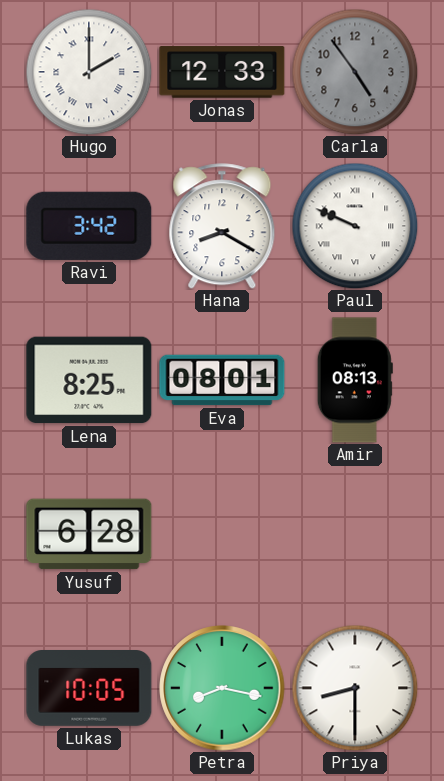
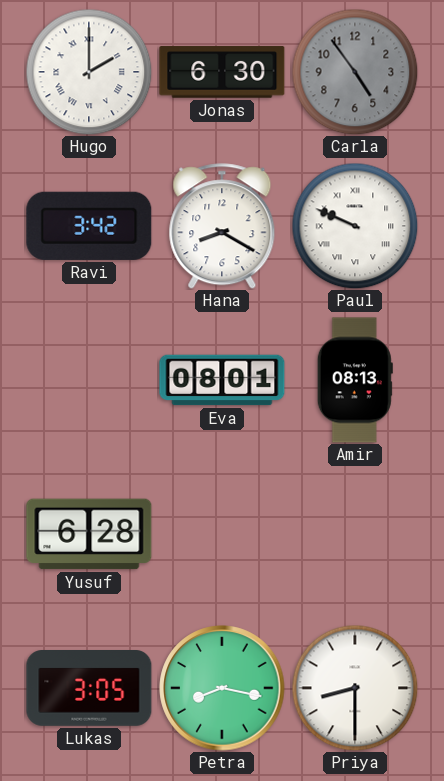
Jonas: 12:33 -> 6:30
Lena: 8:25 -> none
Lukas: 10:05 -> 3:05
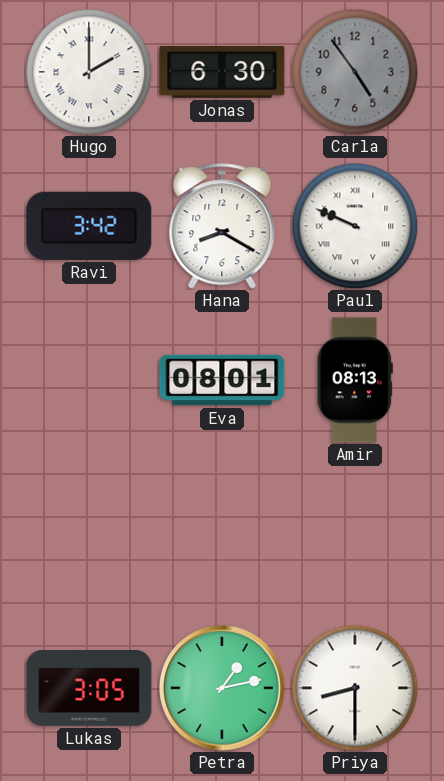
Yusuf: 6:28 -> none
Petra: 8:17 -> 1:13
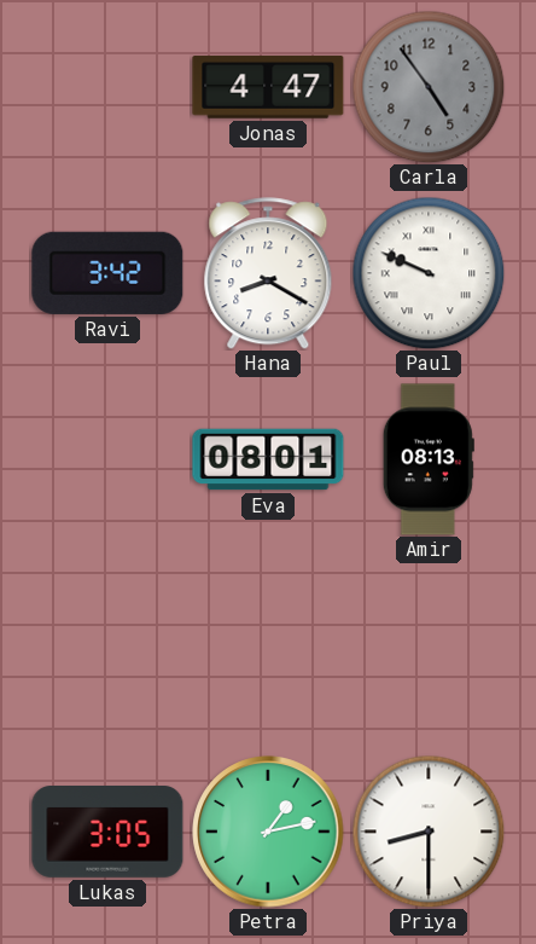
Hugo: 2:00 -> none
Jonas: 6:30 -> 4:47
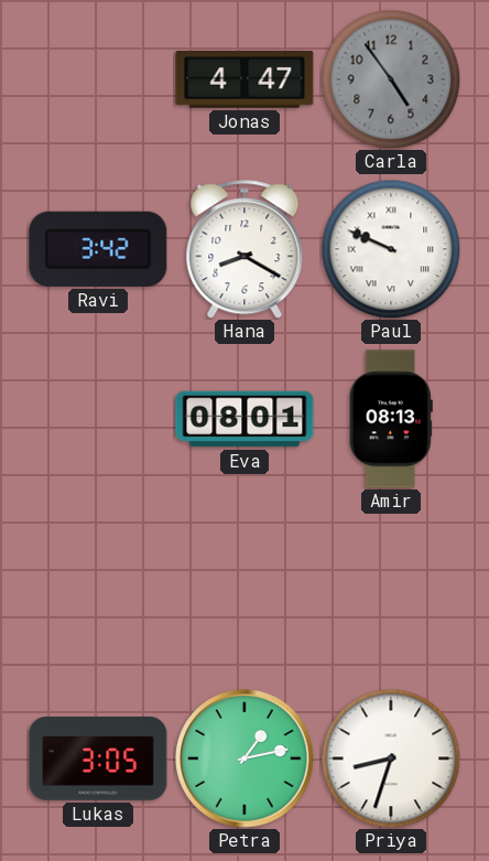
Priya: 8:30 -> 8:33
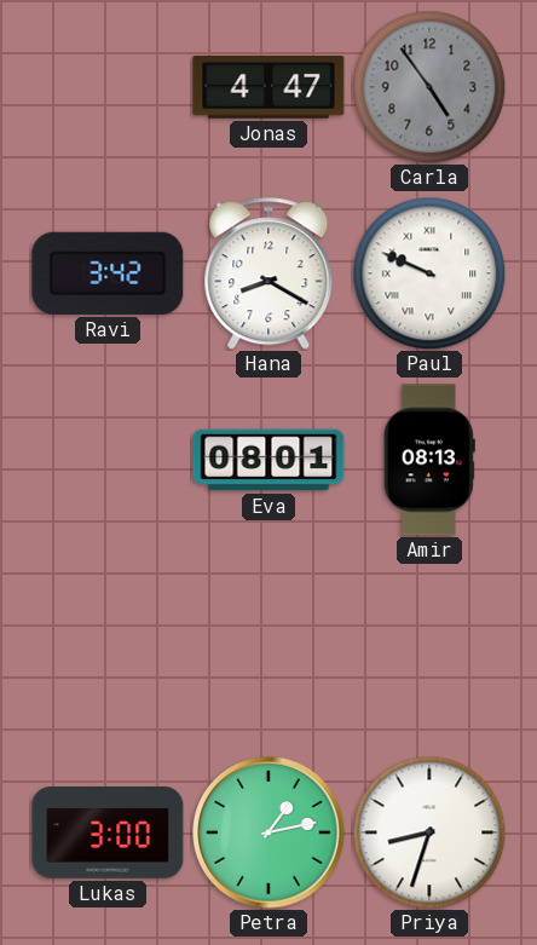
Lukas: 3:05 -> 3:00
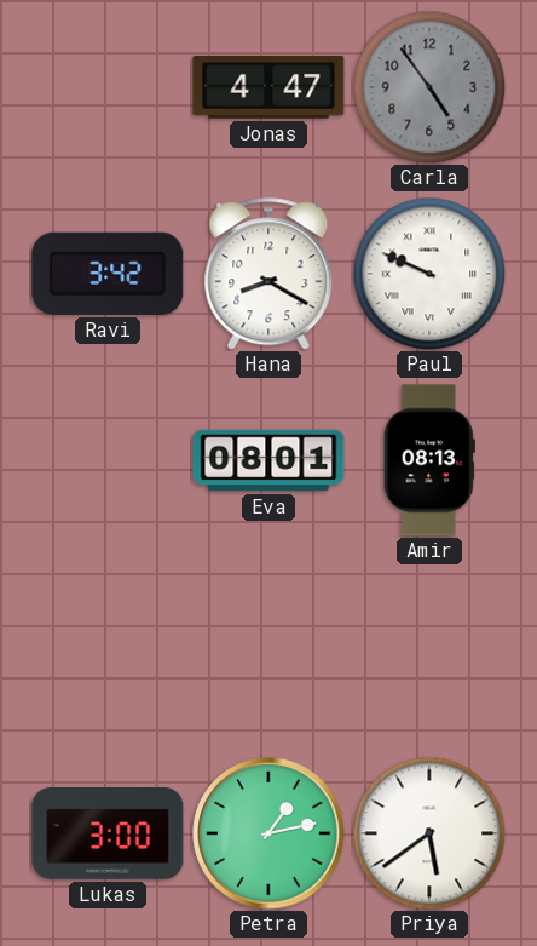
Priya: 8:33 -> 5:39
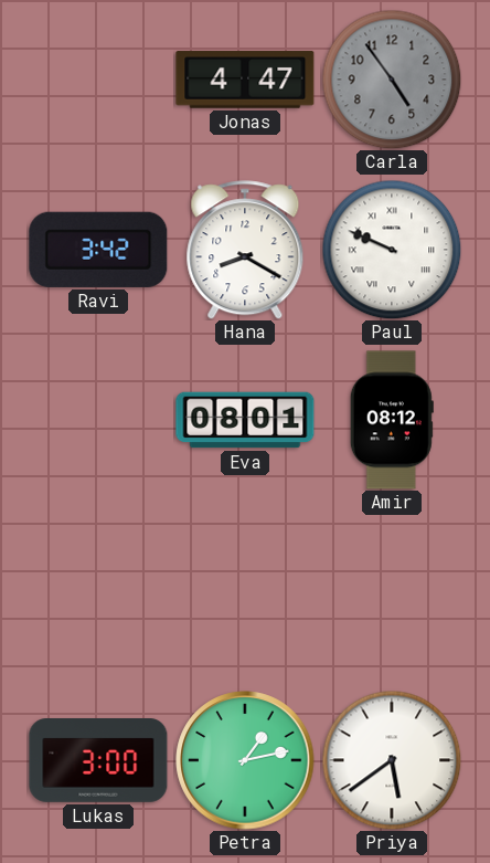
Amir: 08:13 -> 08:12
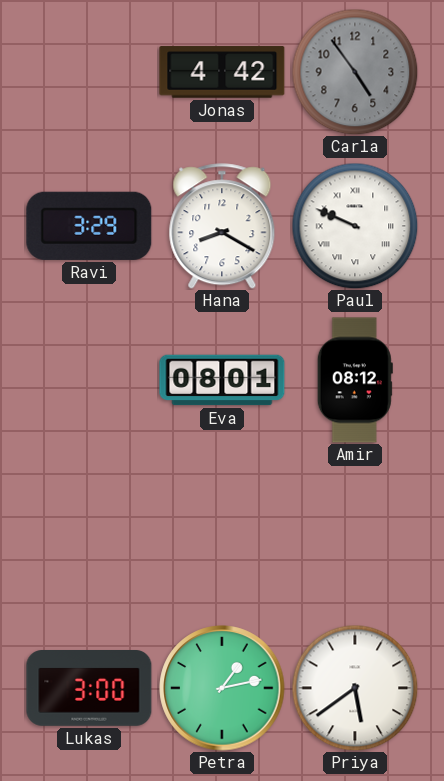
Jonas: 4:47 -> 4:42
Ravi: 3:42 -> 3:29
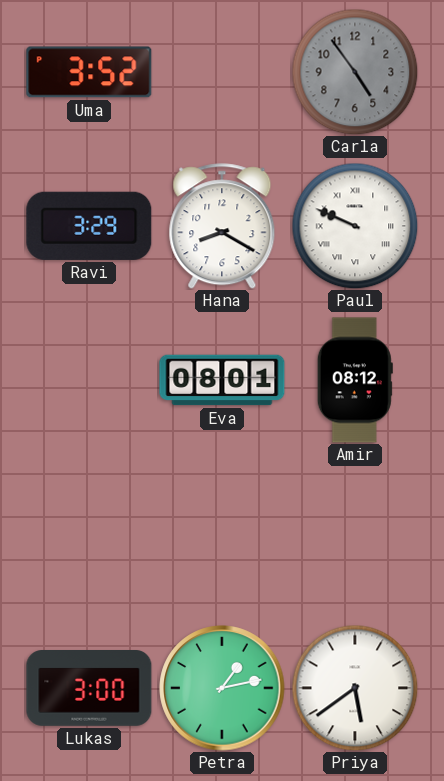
Uma: none -> 3:52
Jonas: 4:42 -> none
